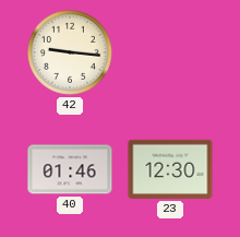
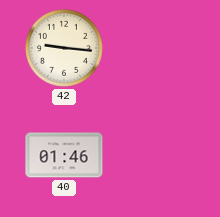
23: 12:30 -> none
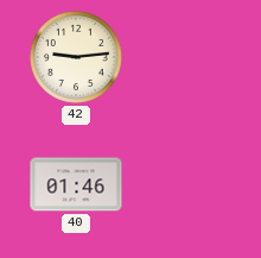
42: 9:16 -> 9:14
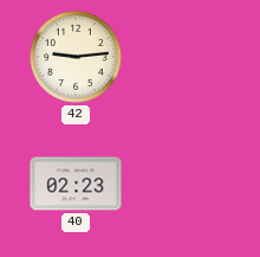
40: 01:46 -> 02:23
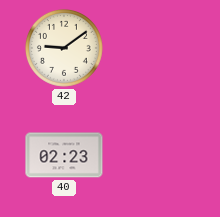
42: 9:14 -> 9:09
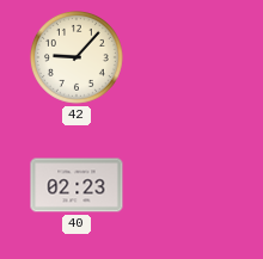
42: 9:09 -> 9:07
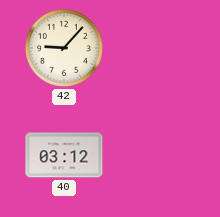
40: 02:23 -> 03:12
